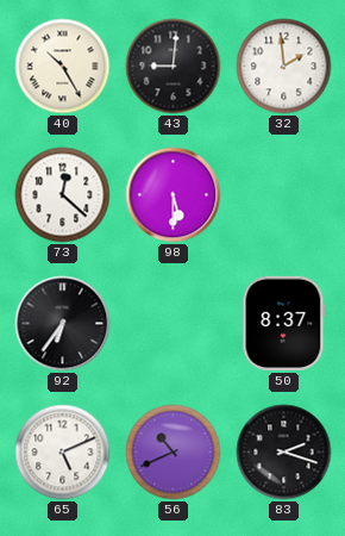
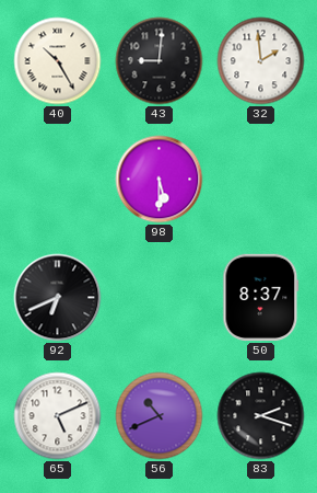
73: 12:22 -> none
92: 6:36 -> 6:41
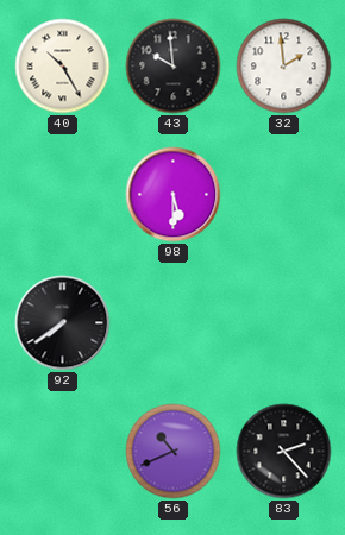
43: 9:01 -> 9:59
92: 6:41 -> 7:39
50: 8:37 -> none
65: 5:11 -> none
83: 2:18 -> 2:23
